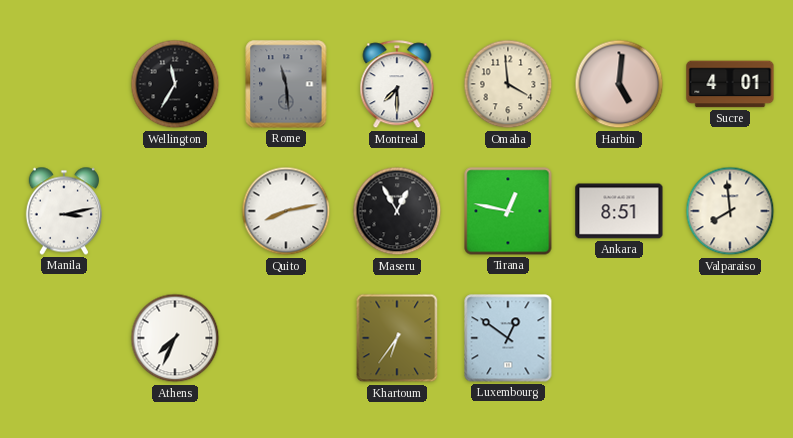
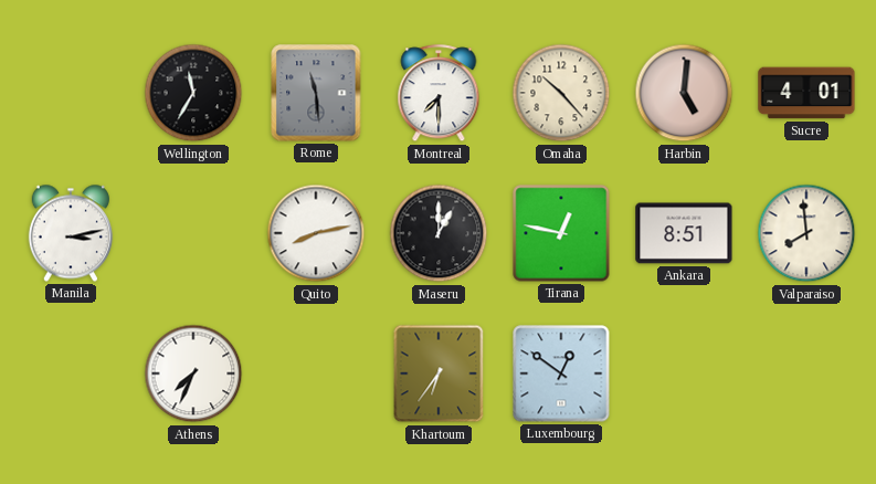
Omaha: 3:59 -> 10:23
Maseru: 12:55 -> 1:00
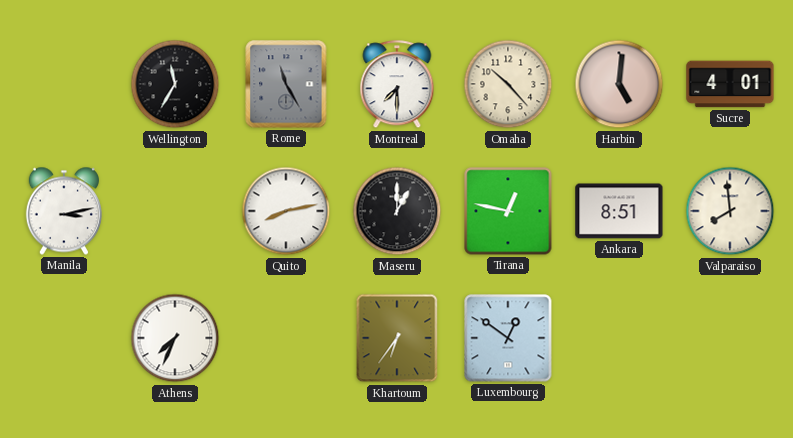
Rome: 11:29 -> 11:25
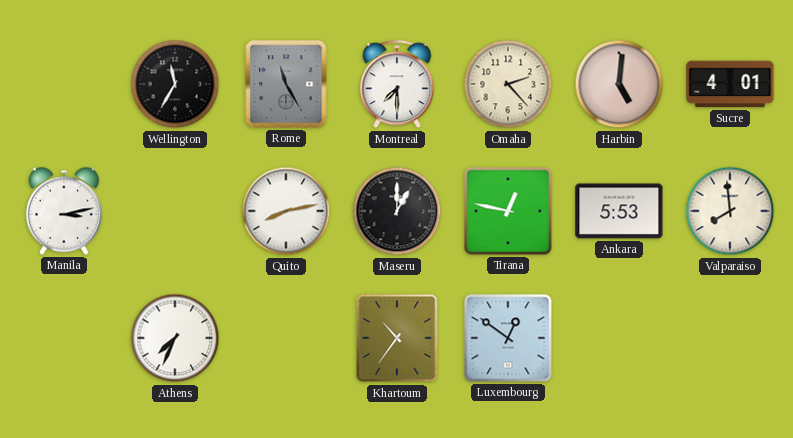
Omaha: 10:23 -> 2:23
Ankara: 8:51 -> 5:53
Khartoum: 6:36 -> 10:36
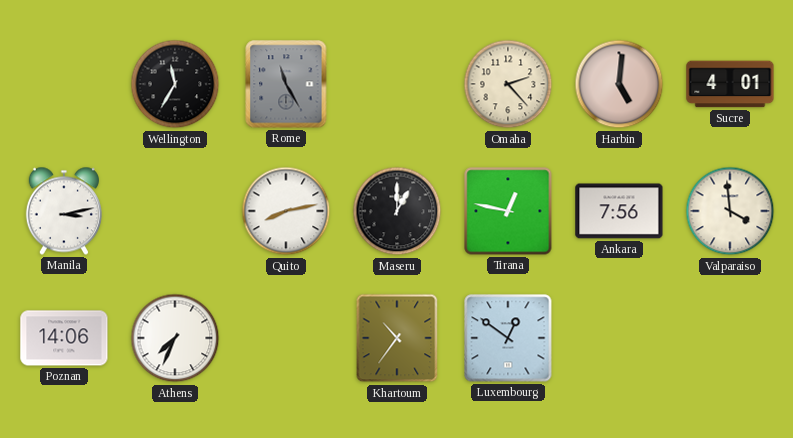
Montreal: 7:30 -> none
Ankara: 5:53 -> 7:56
Valparaiso: 7:59 -> 3:59
Poznan: none -> 14:06
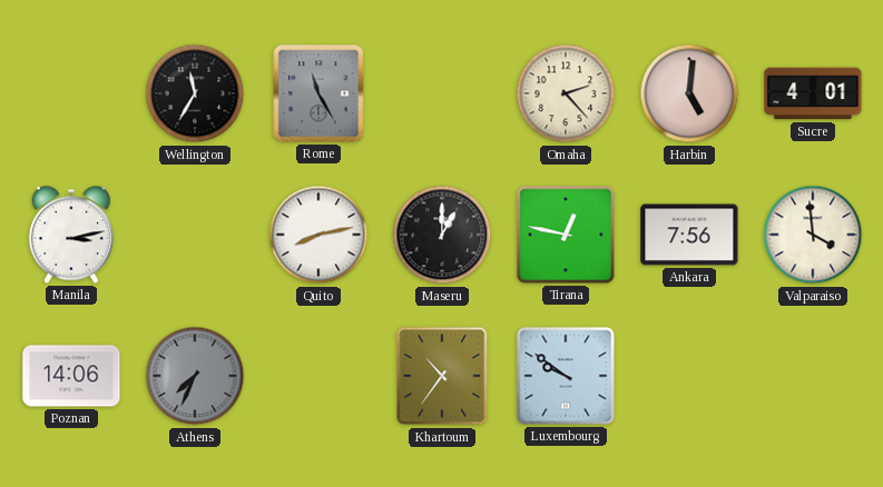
Athens dial: white -> grey
Luxembourg: 12:51 -> 9:51
